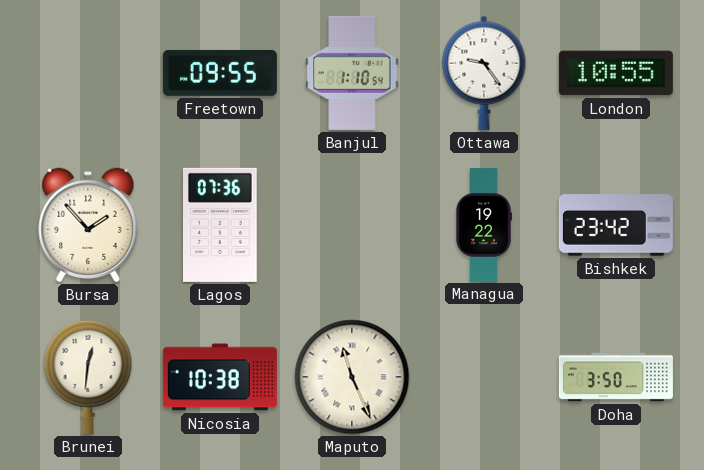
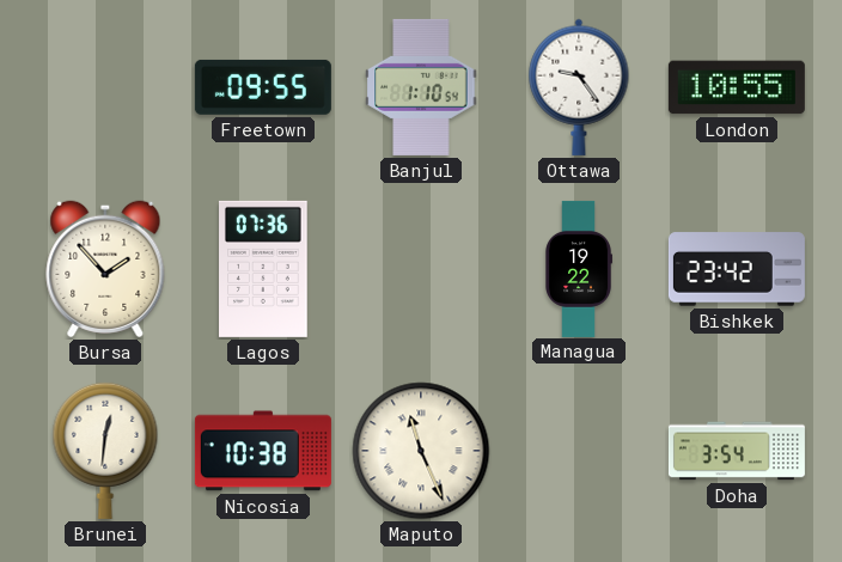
Doha: 3:50 -> 3:54
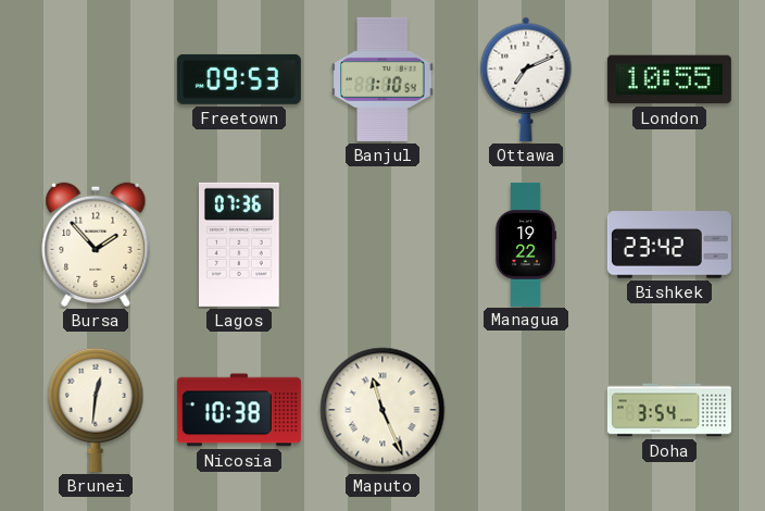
Freetown: 09:55 -> 09:53
Ottawa: 9:24 -> 7:11
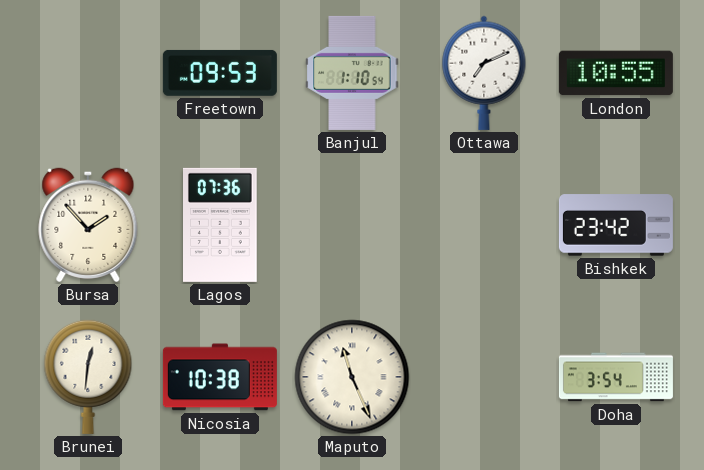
Managua: 19:22 -> none
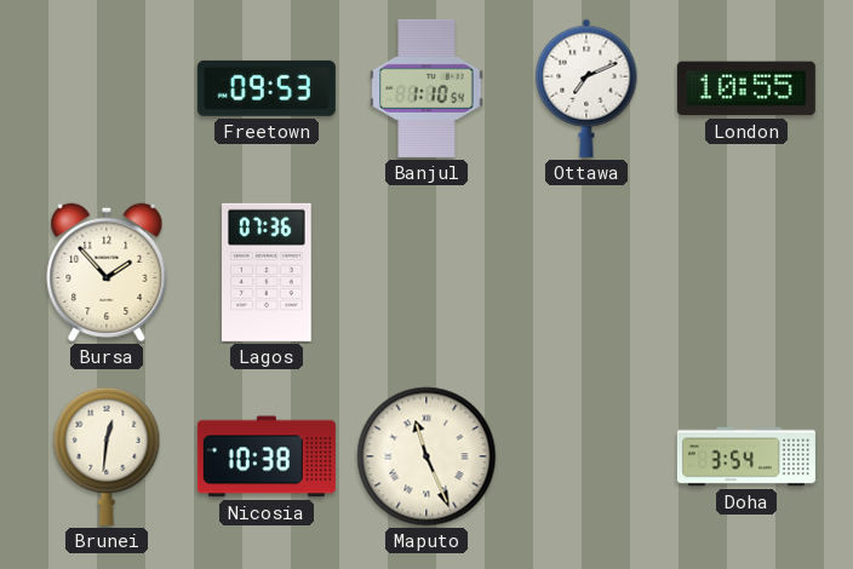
Bishkek: 23:42 -> none
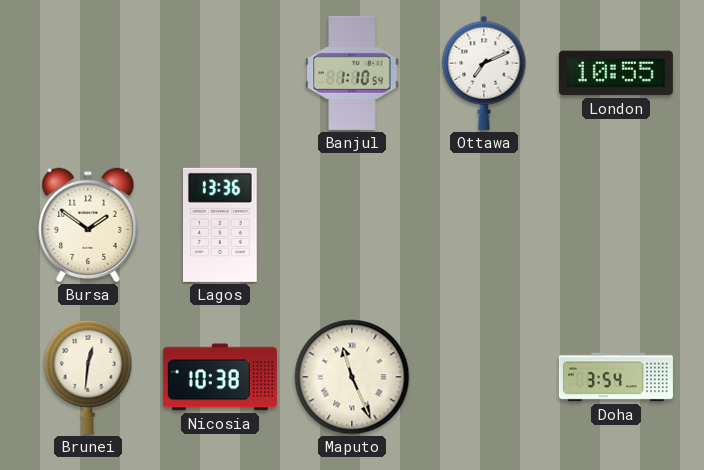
Freetown: 09:53 -> none
Bursa: 1:53 -> 1:51
Lagos: 07:36 -> 13:36
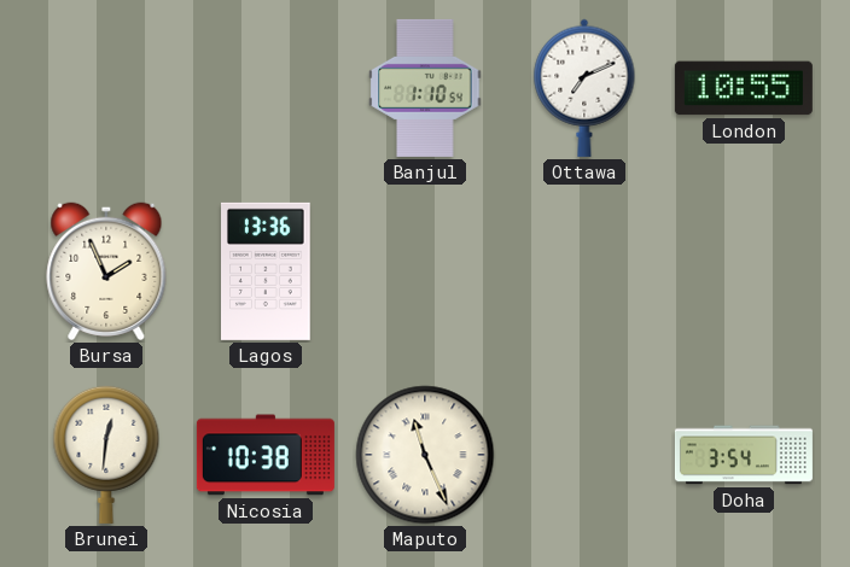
Bursa: 1:51 -> 1:56
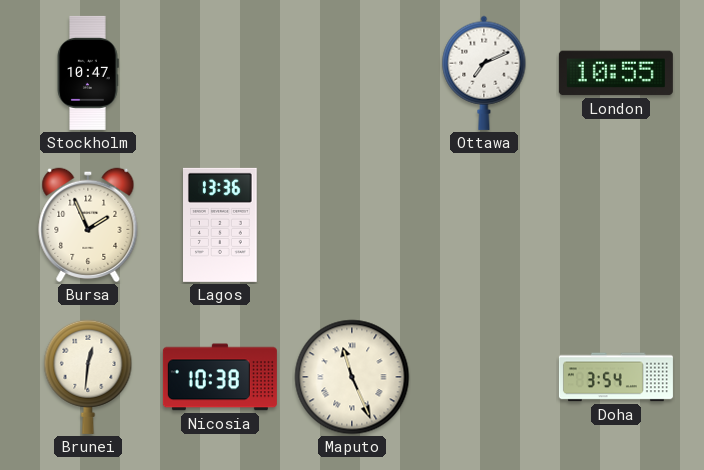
Stockholm: none -> 10:47
Banjul: 1:10 -> none
